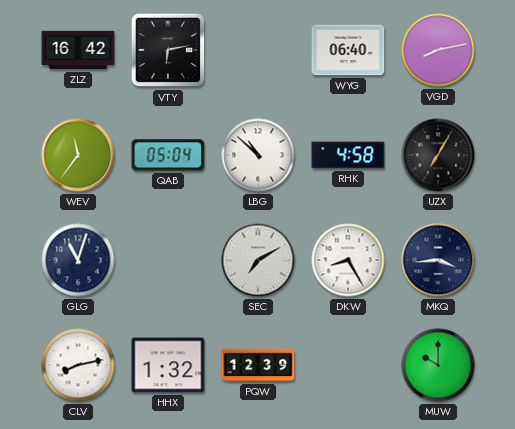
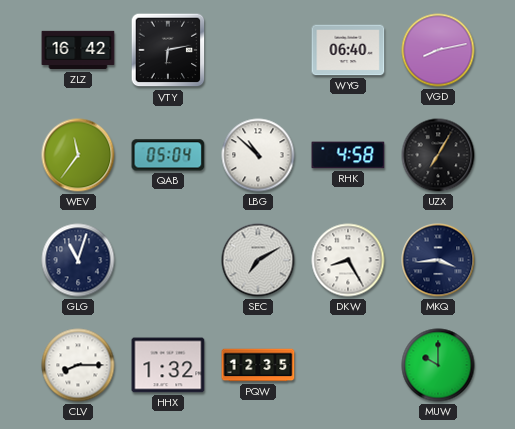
CLV: 8:13 -> 8:15
PQW: 12:39 -> 12:35
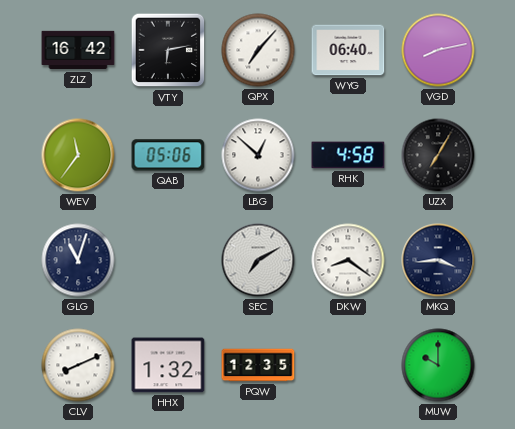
QPX: none -> 7:07
QAB: 05:04 -> 05:06
LBG: 10:52 -> 12:52
DKW: 8:25 -> 8:21
CLV: 8:15 -> 8:11
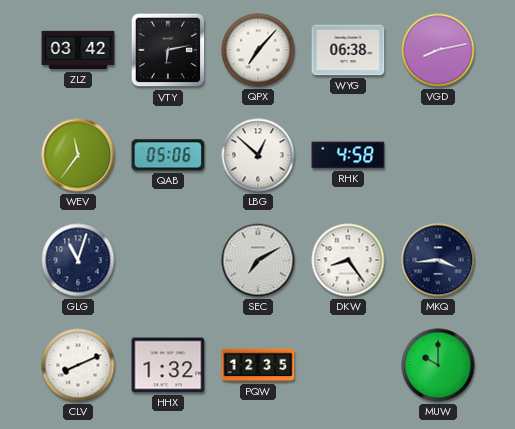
ZLZ: 16:42 -> 03:42
WYG: 06:40 -> 06:38
UZX: 7:05 -> none
DKW: 8:21 -> 8:24
